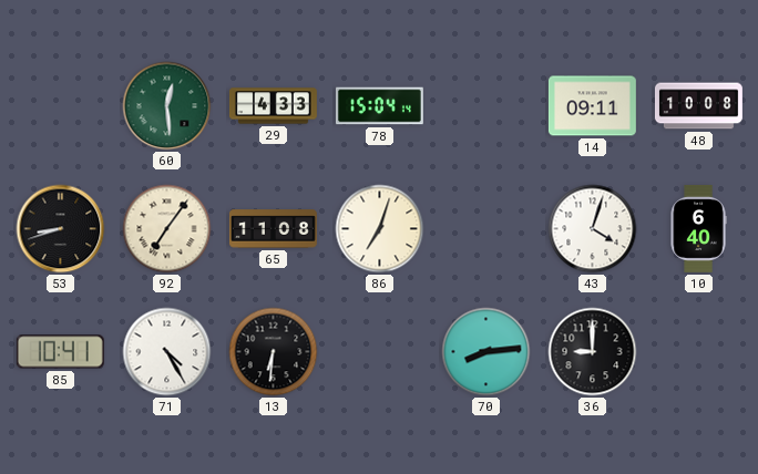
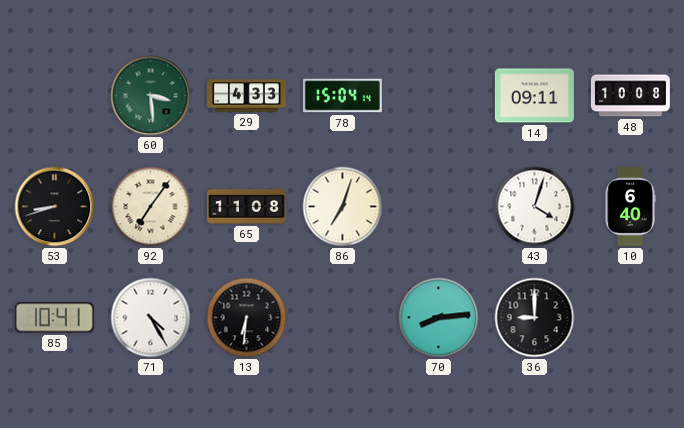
60: 12:29 -> 3:29
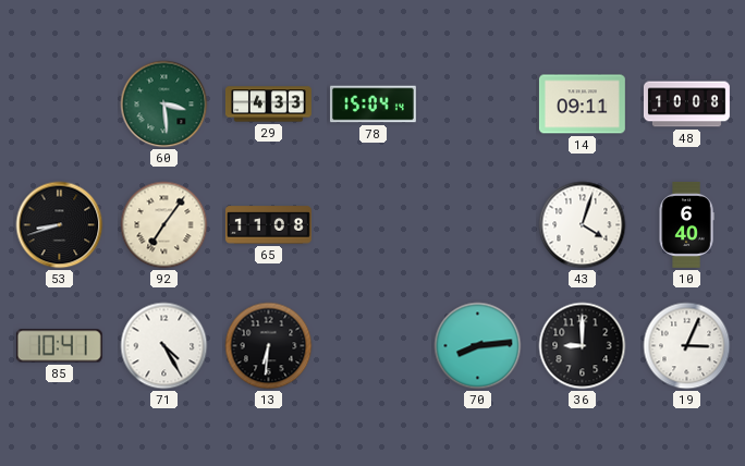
86: 7:03 -> none
19: none -> 3:04
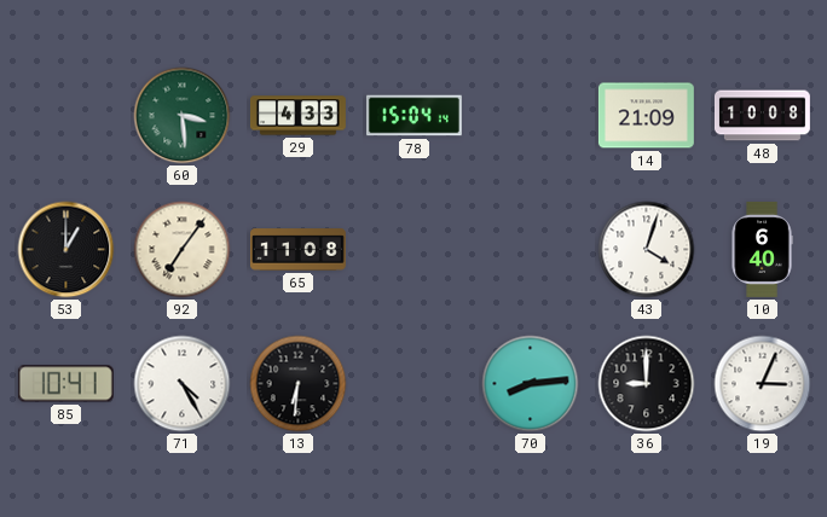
14: 09:11 -> 21:09
53: 8:42 -> 1:00
